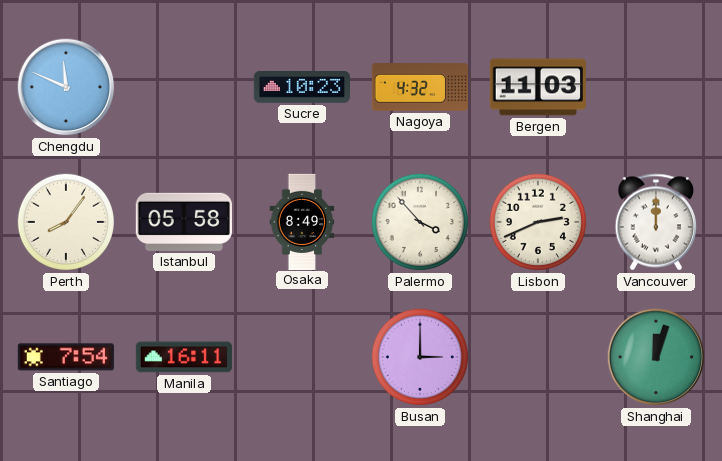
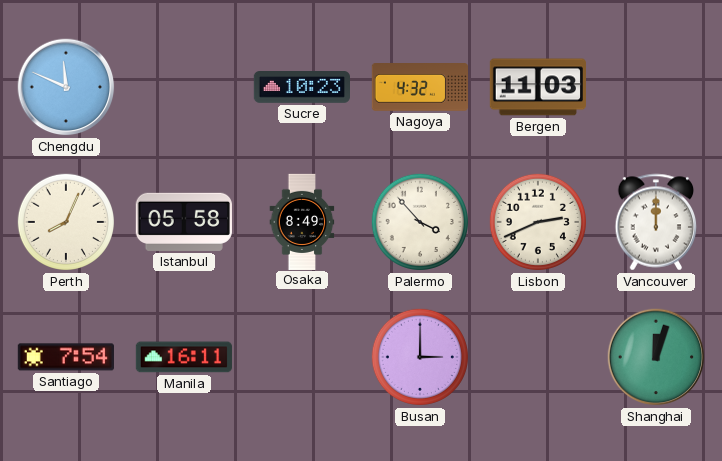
Perth: 8:06 -> 8:04
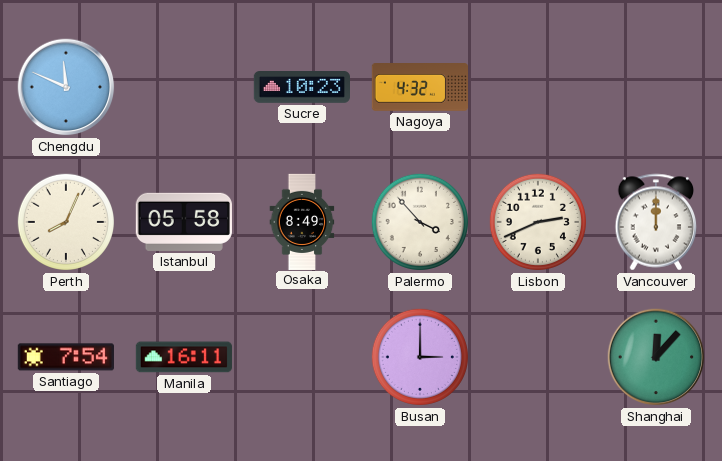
Bergen: 11:03 -> none
Shanghai: 12:03 -> 12:07
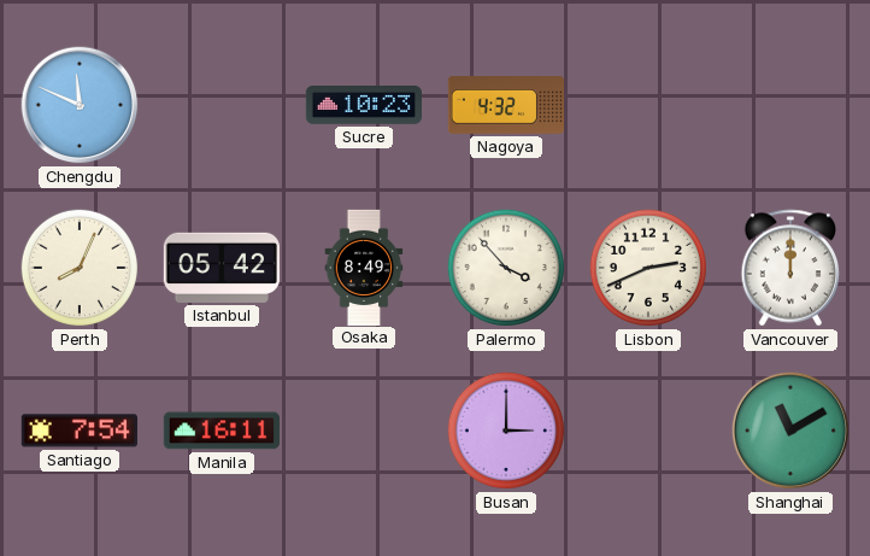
Istanbul: 05:58 -> 05:42
Shanghai: 12:07 -> 11:10
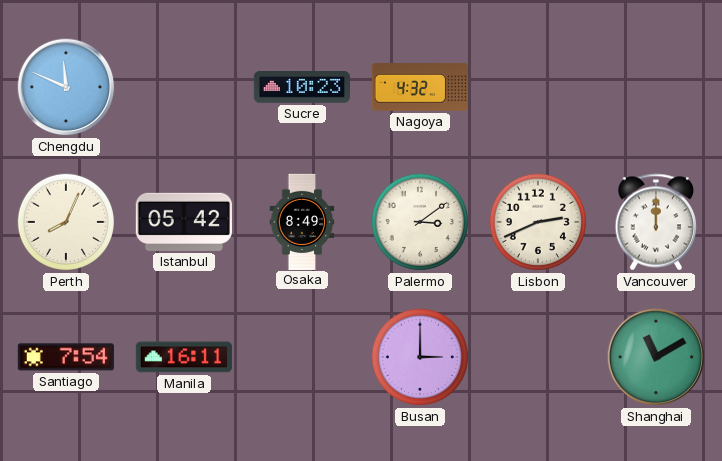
Palermo: 3:53 -> 3:09
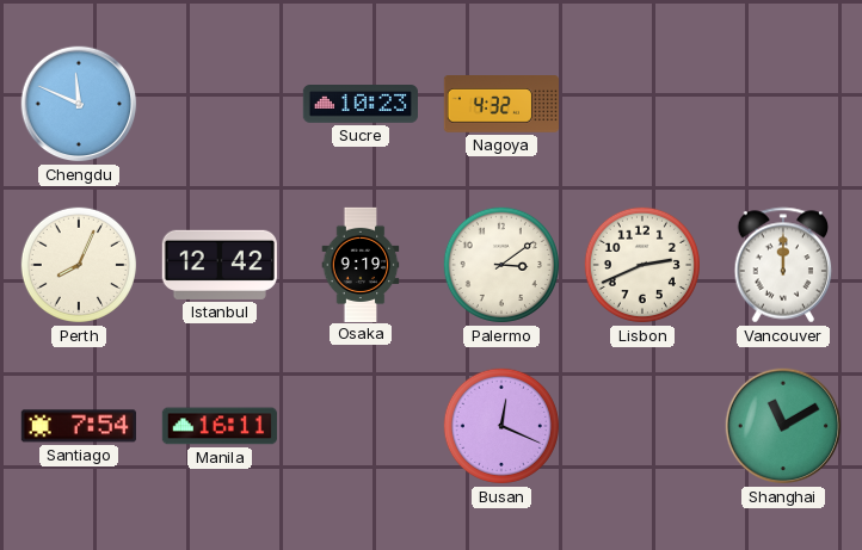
Istanbul: 05:42 -> 12:42
Osaka: 8:49 -> 9:19
Busan: 3:00 -> 12:19
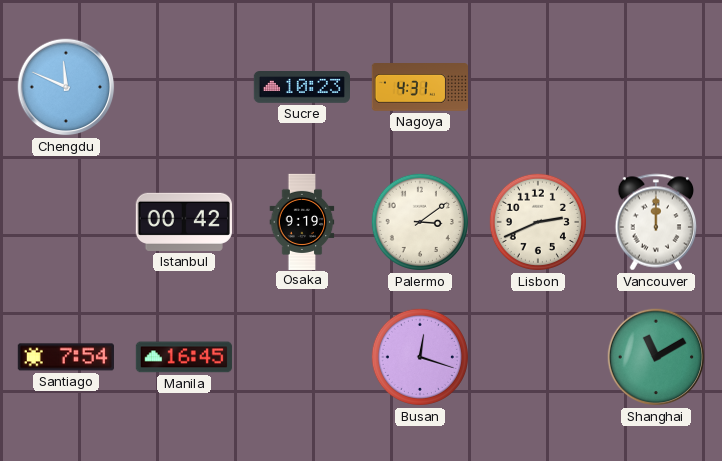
Nagoya: 4:32 -> 4:31
Perth: 8:04 -> none
Istanbul: 12:42 -> 00:42
Manila: 16:11 -> 16:45
Busan: 12:19 -> 12:18
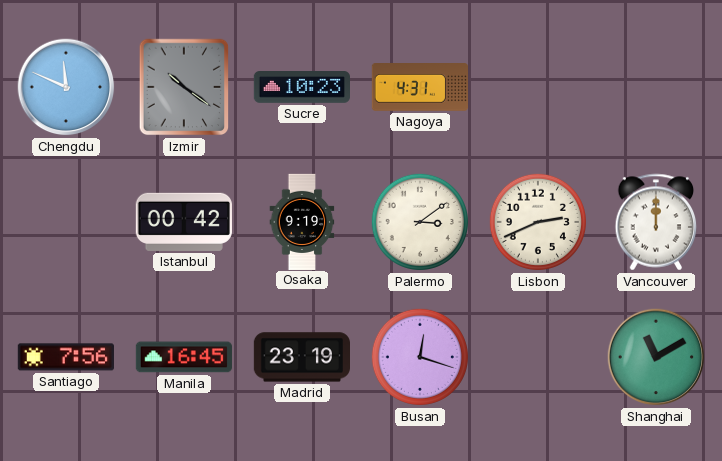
Izmir: none -> 10:21
Santiago: 7:54 -> 7:56
Madrid: none -> 23:19
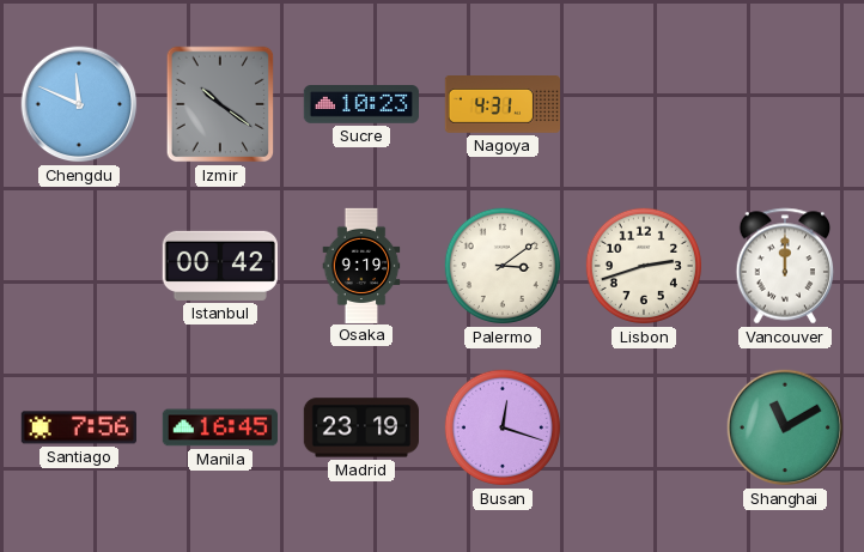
Lisbon: 2:41 -> 2:42
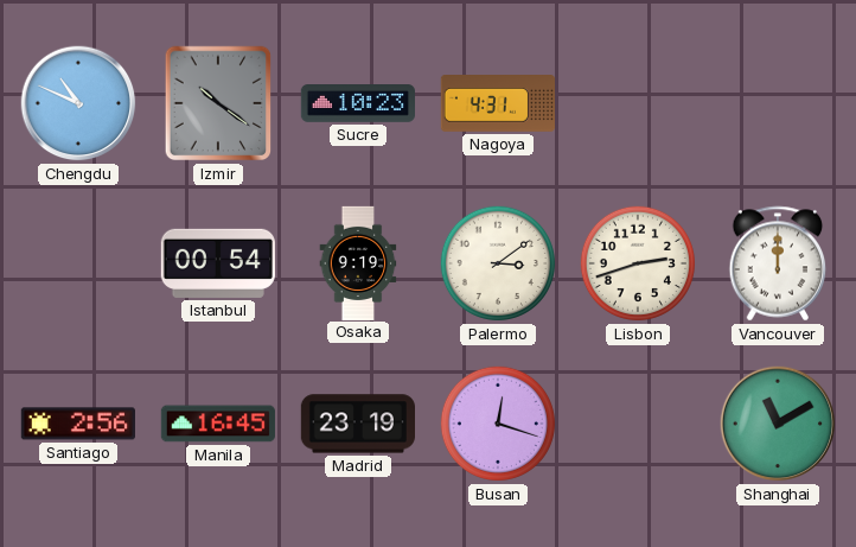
Chengdu: 11:49 -> 10:49
Istanbul: 00:42 -> 00:54
Santiago: 7:56 -> 2:56
